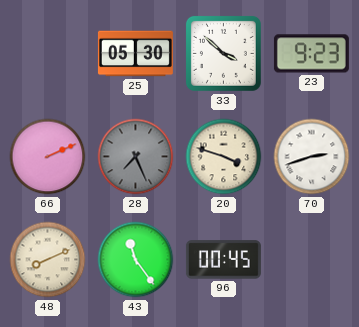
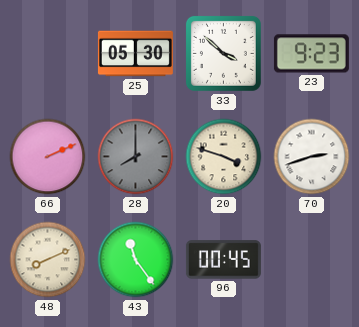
28: 7:26 -> 8:00
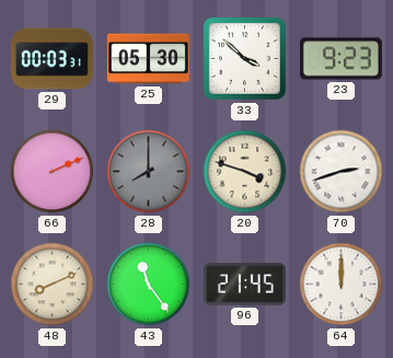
29: none -> 00:03
96: 00:45 -> 21:45
64: none -> 12:00
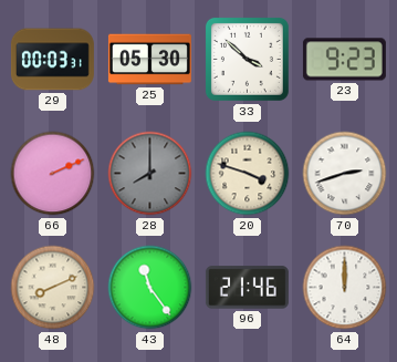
96: 21:45 -> 21:46
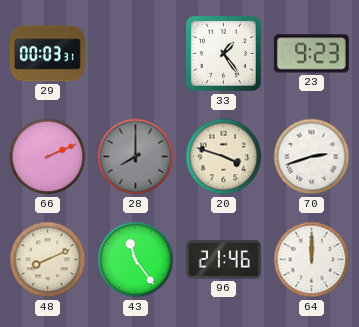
25: 05:30 -> none
33: 3:52 -> 1:24
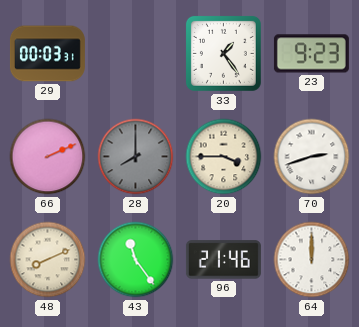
20: 3:48 -> 3:45
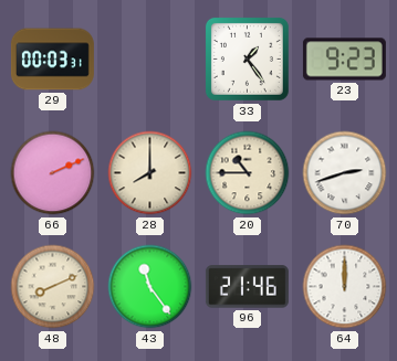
28 dial: grey -> cream
20: 3:45 -> 10:45
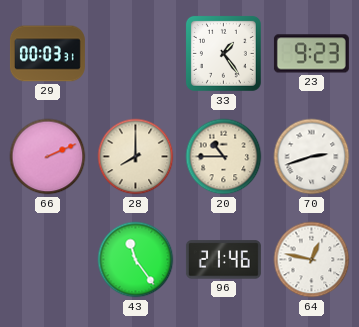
48: 8:11 -> none
64: 12:00 -> 12:47
